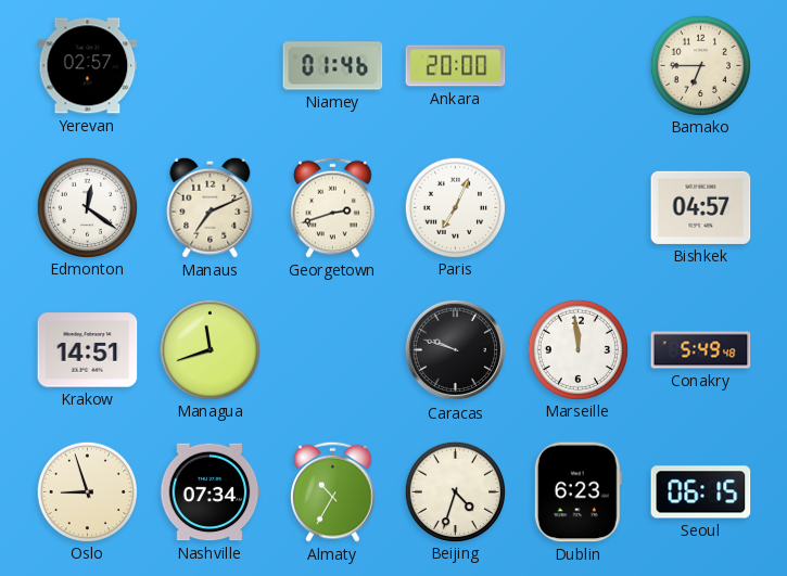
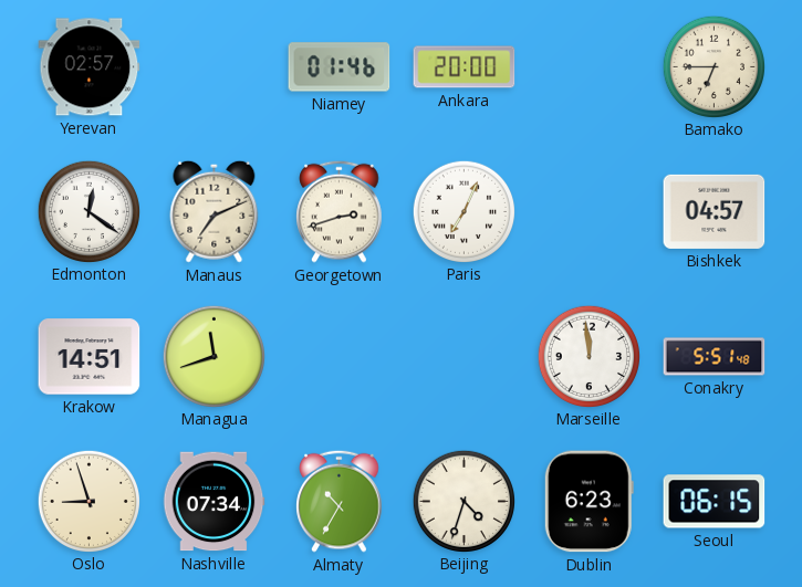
Caracas: 9:48 -> none
Conakry: 5:49 -> 5:51
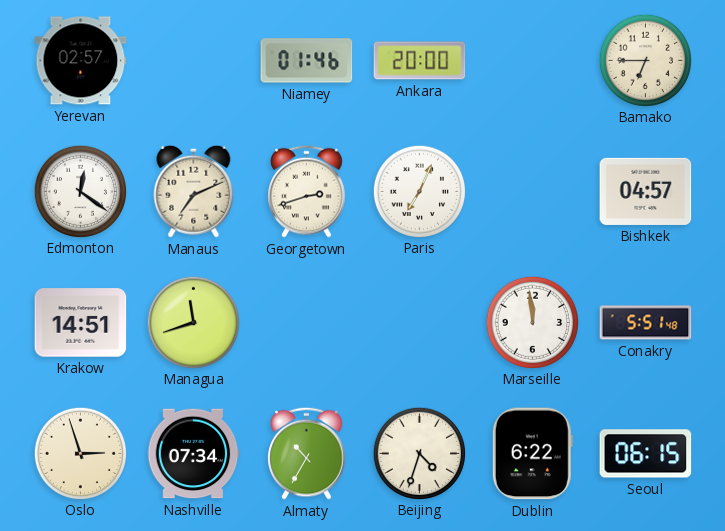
Oslo: 8:57 -> 2:57
Dublin: 6:23 -> 6:22
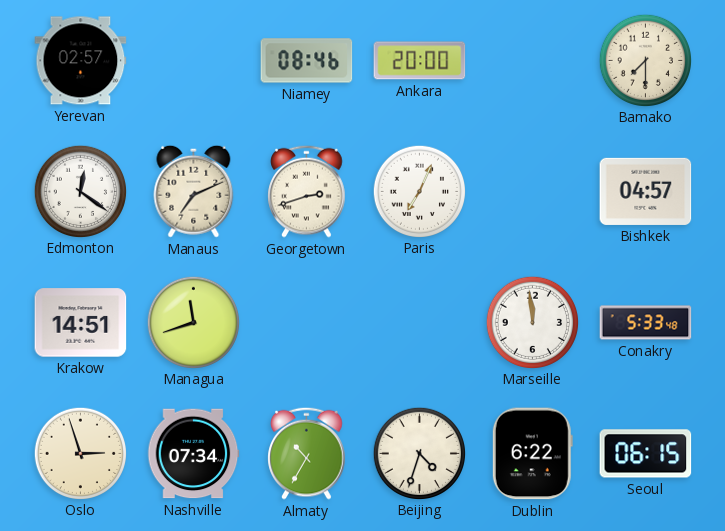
Niamey: 01:46 -> 08:46
Bamako: 6:45 -> 7:30
Conakry: 5:51 -> 5:33
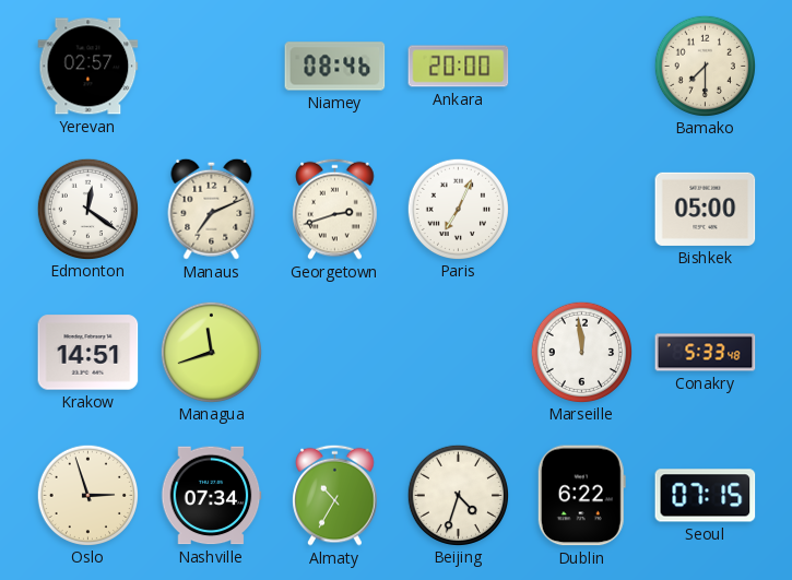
Bishkek: 04:57 -> 05:00
Seoul: 06:15 -> 07:15
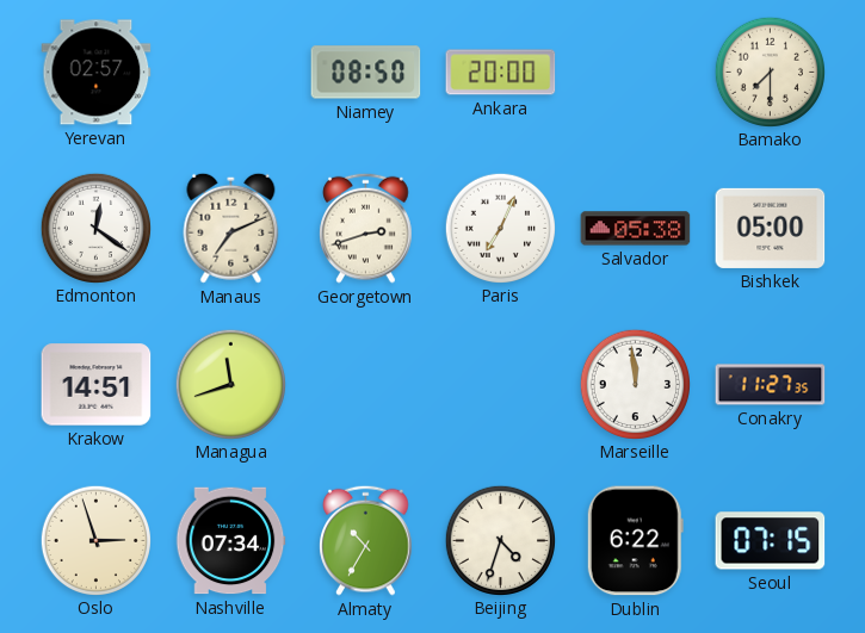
Niamey: 08:46 -> 08:50
Salvador: none -> 05:38
Conakry: 5:33 -> 11:27
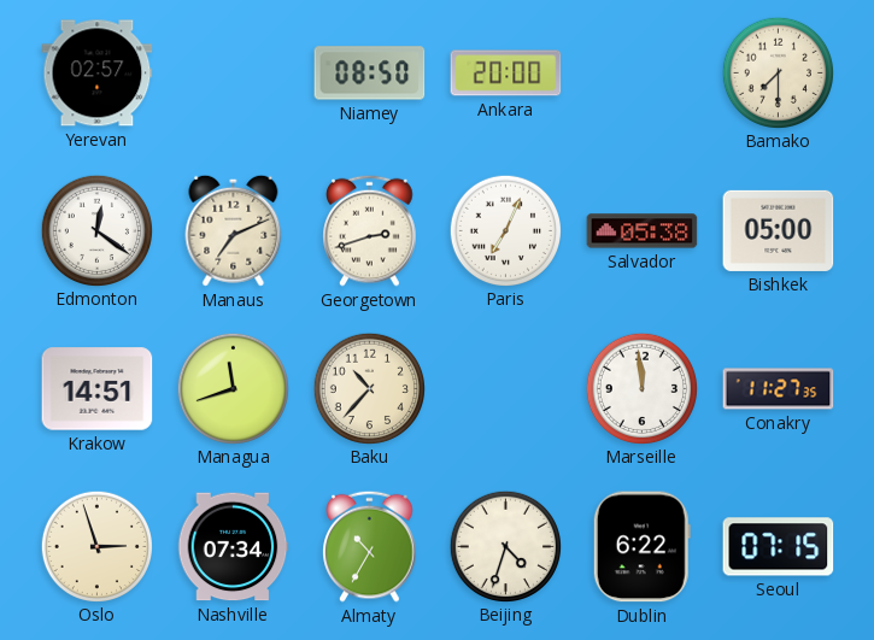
Baku: none -> 10:37
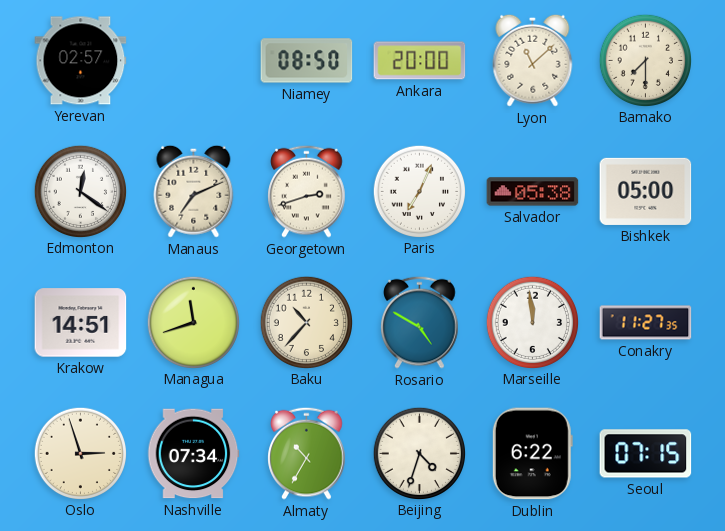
Lyon: none -> 11:08
Rosario: none -> 4:50
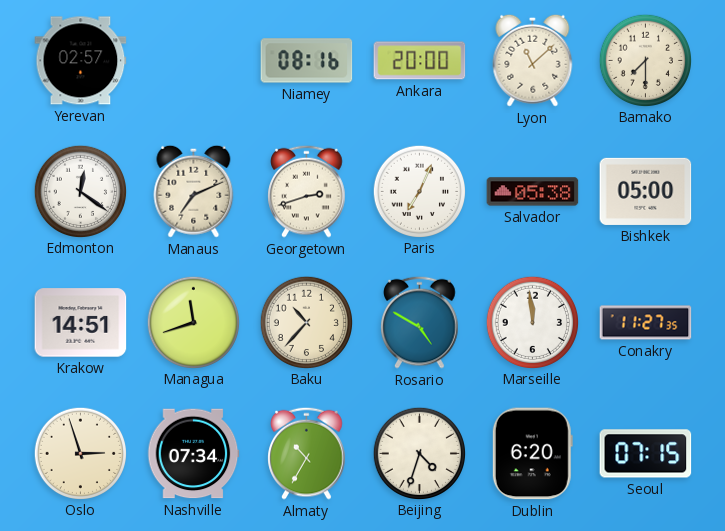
Niamey: 08:50 -> 08:16
Dublin: 6:22 -> 6:20
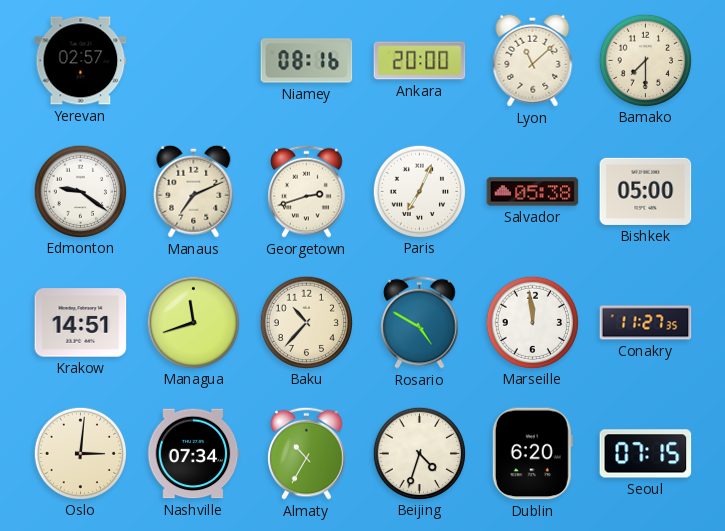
Edmonton: 12:21 -> 9:21
Oslo: 2:57 -> 3:01
